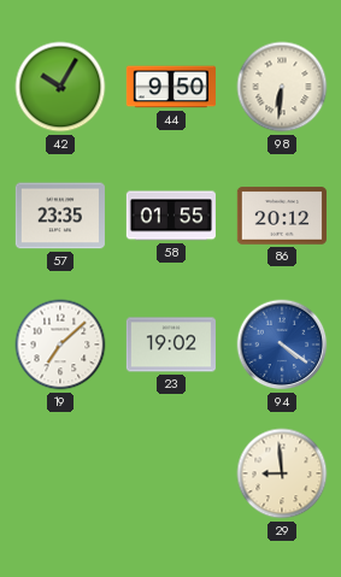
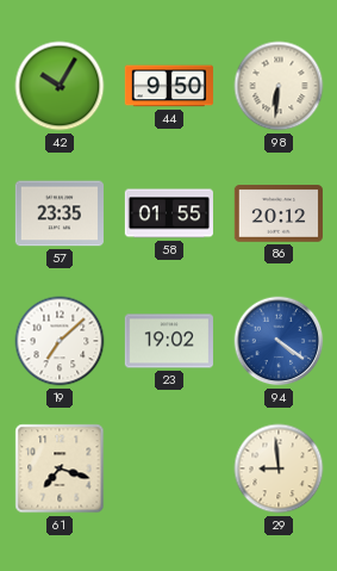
61: none -> 7:18
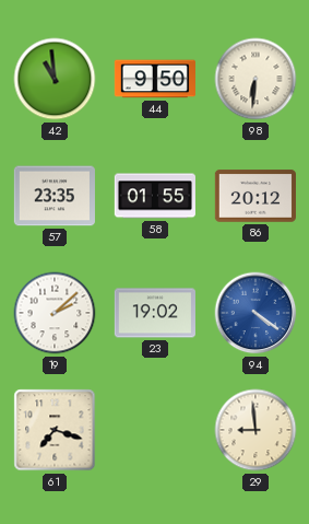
42: 10:05 -> 10:59
19: 7:08 -> 2:08
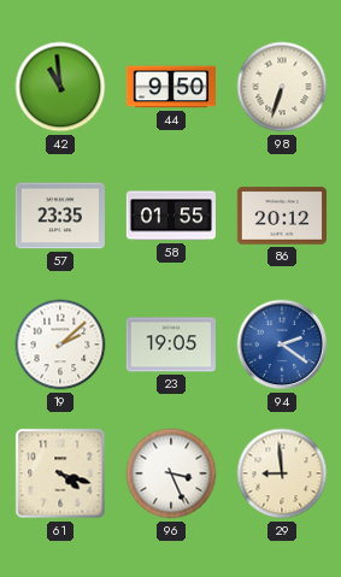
98: 6:31 -> 6:33
23: 19:02 -> 19:05
94: 4:21 -> 2:21
61: 7:18 -> 4:18
96: none -> 3:26
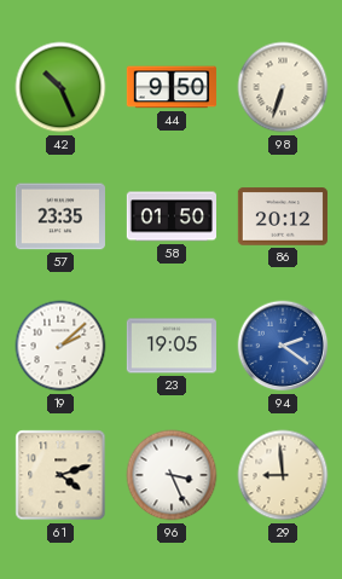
42: 10:59 -> 10:26
58: 01:55 -> 01:50
61: 4:18 -> 4:12
